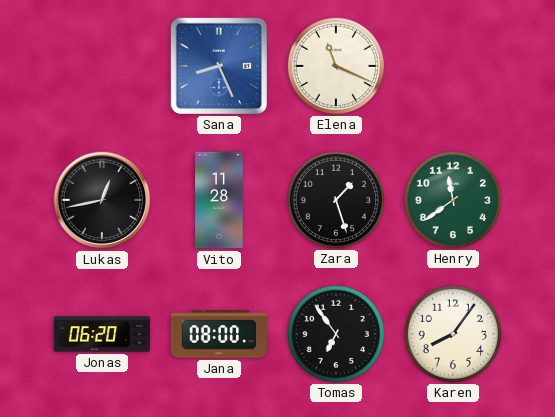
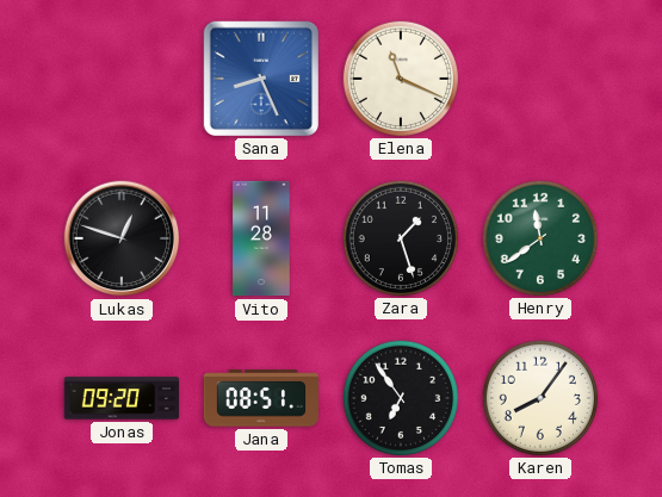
Lukas: 12:43 -> 12:48
Jonas: 06:20 -> 09:20
Jana: 08:00 -> 08:51
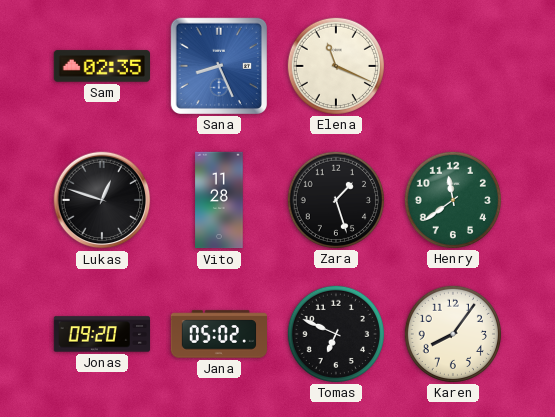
Sam: none -> 02:35
Jana: 08:51 -> 05:02
Tomas: 6:54 -> 6:49
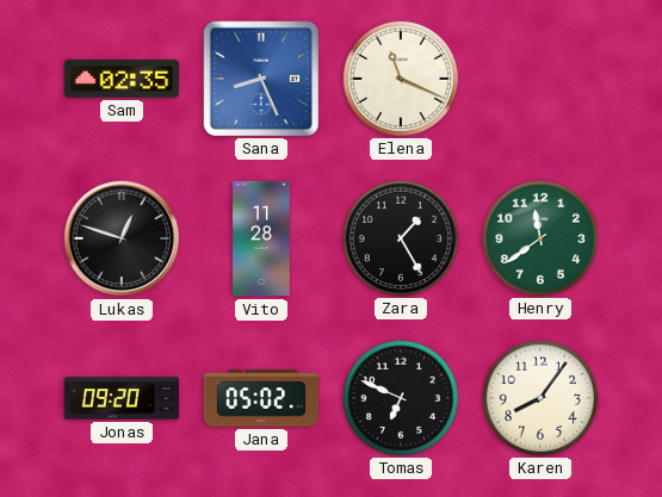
Zara: 1:27 -> 1:25
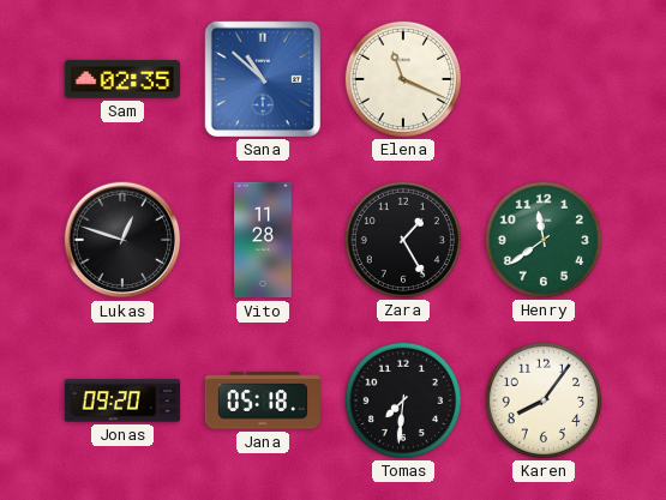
Sana: 8:26 -> 10:52
Jana: 05:02 -> 05:18
Tomas: 6:49 -> 7:31
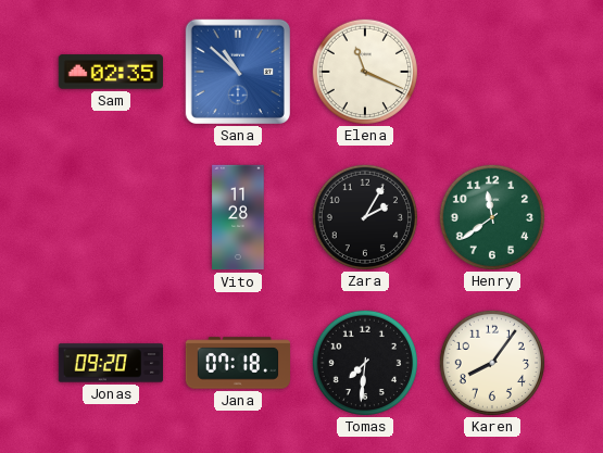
Lukas: 12:48 -> none
Zara: 1:25 -> 2:05
Jana: 05:18 -> 07:18
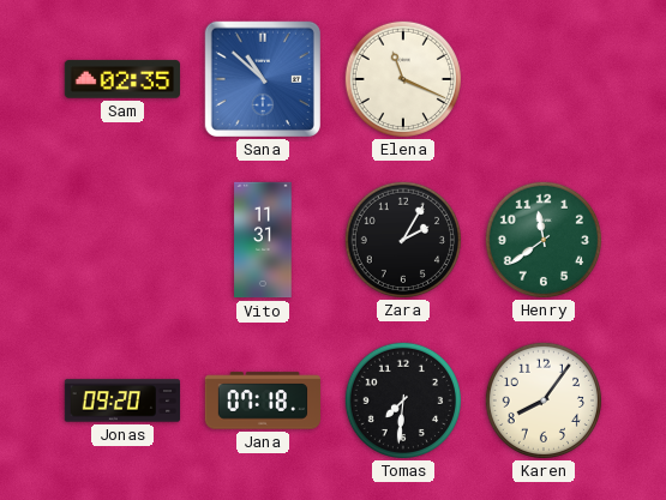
Vito: 11:28 -> 11:31
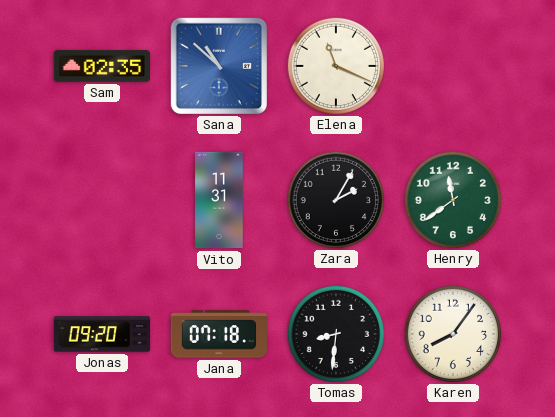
Tomas: 7:31 -> 8:31
